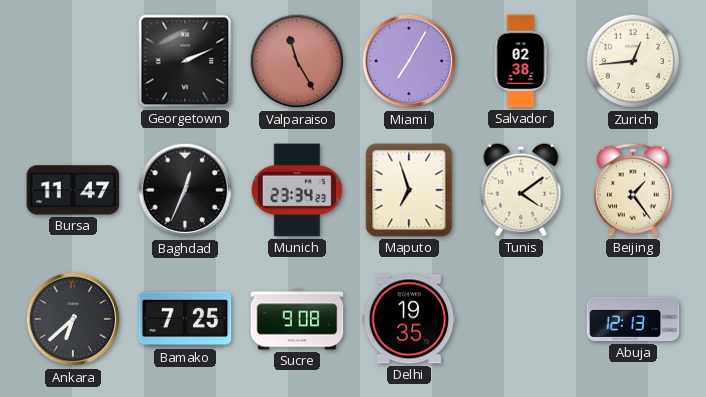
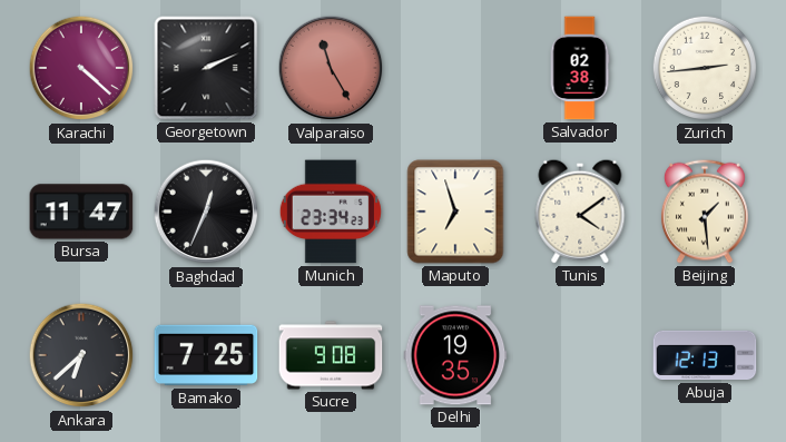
Karachi: none -> 4:22
Miami: 7:05 -> none
Zurich: 12:44 -> 2:44
Beijing: 1:24 -> 1:29
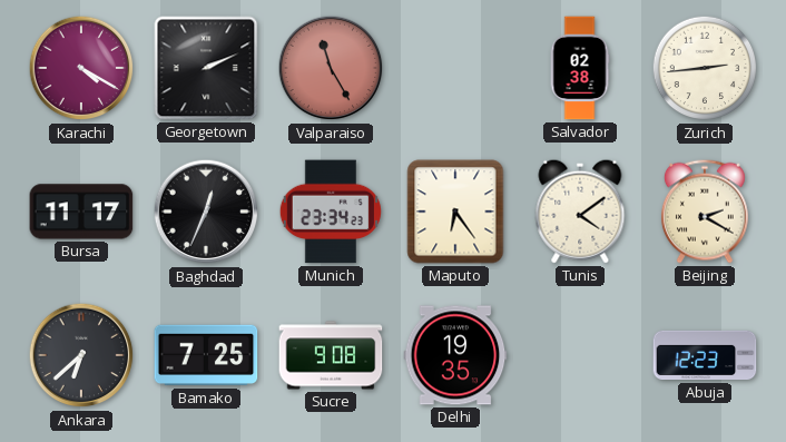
Karachi: 4:22 -> 4:20
Bursa: 11:47 -> 11:17
Maputo: 6:57 -> 6:24
Beijing: 1:29 -> 2:20
Abuja: 12:13 -> 12:23
